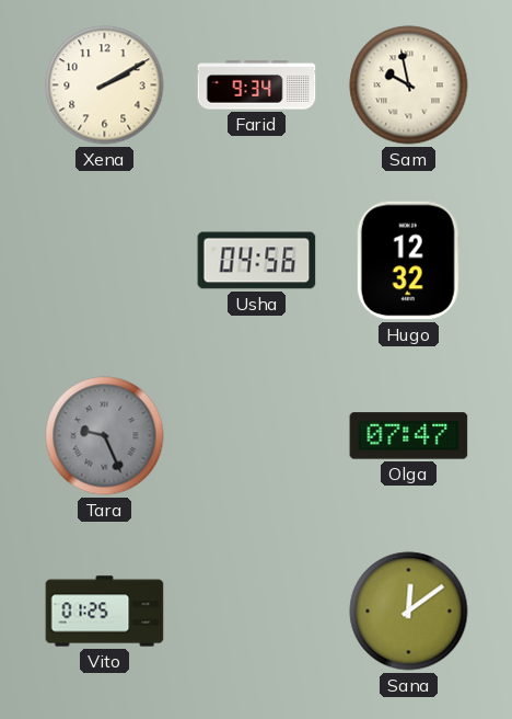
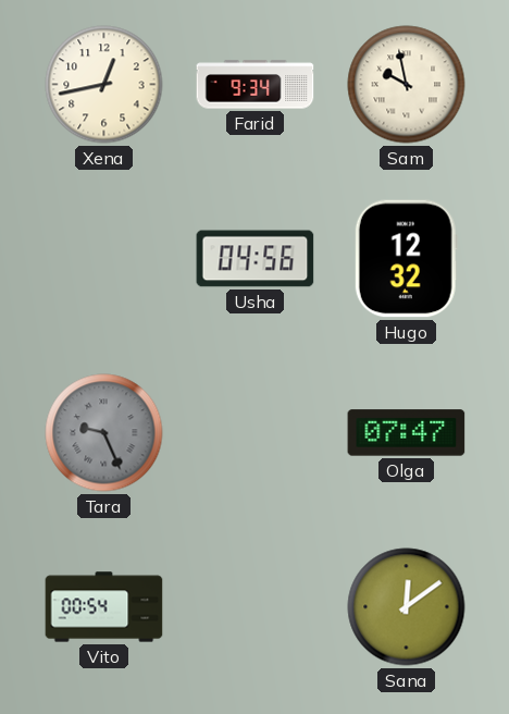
Xena: 2:10 -> 12:43
Vito: 01:25 -> 00:54
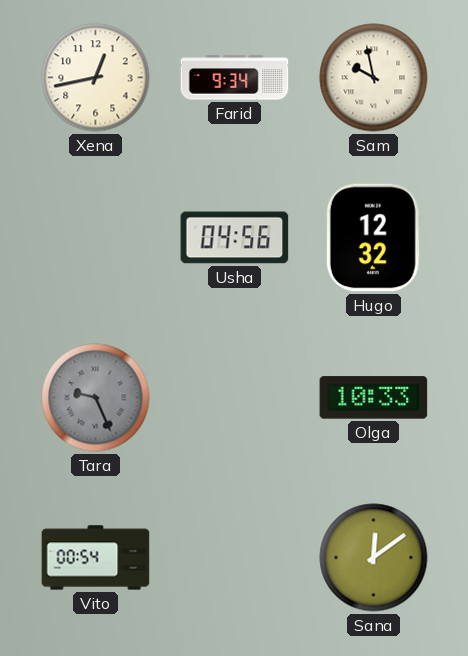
Olga: 07:47 -> 10:33
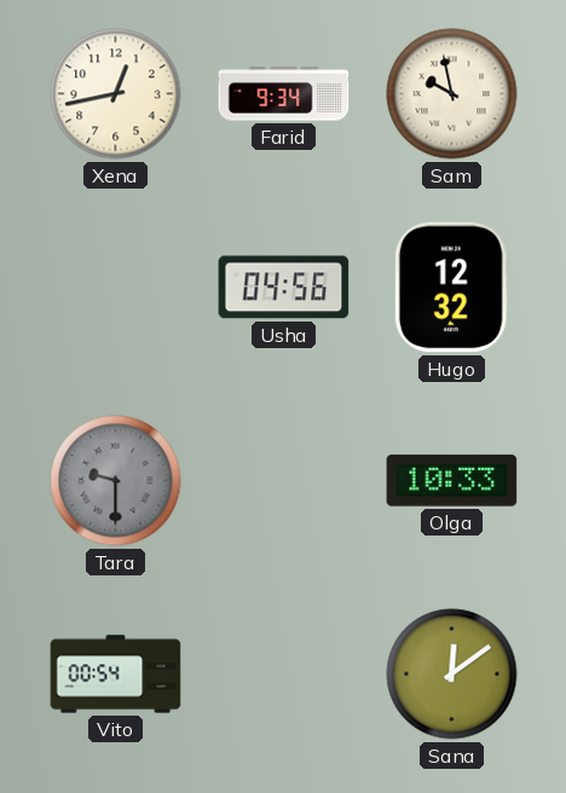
Tara: 9:26 -> 9:30
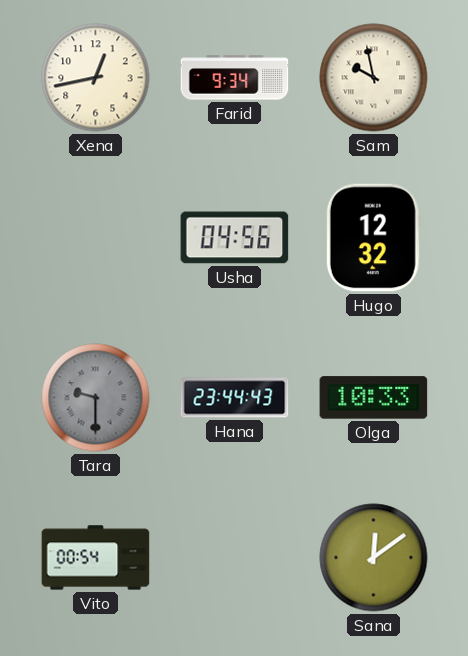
Hana: none -> 23:44
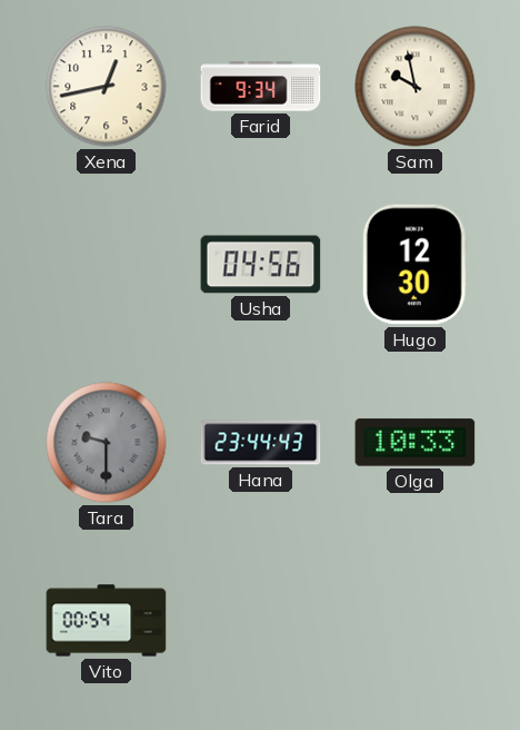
Hugo: 12:32 -> 12:30
Sana: 12:09 -> none
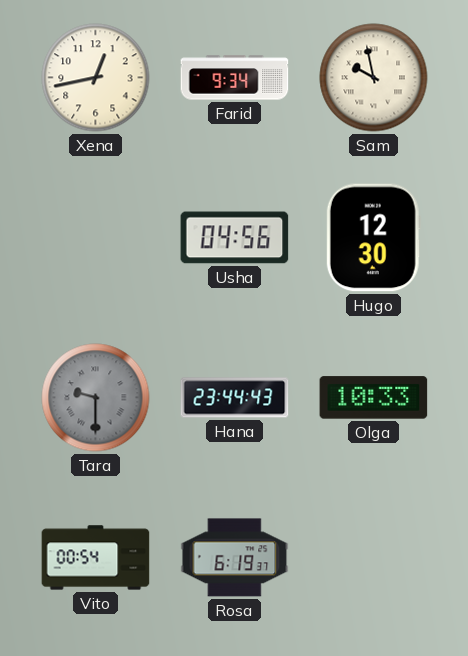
Rosa: none -> 6:19
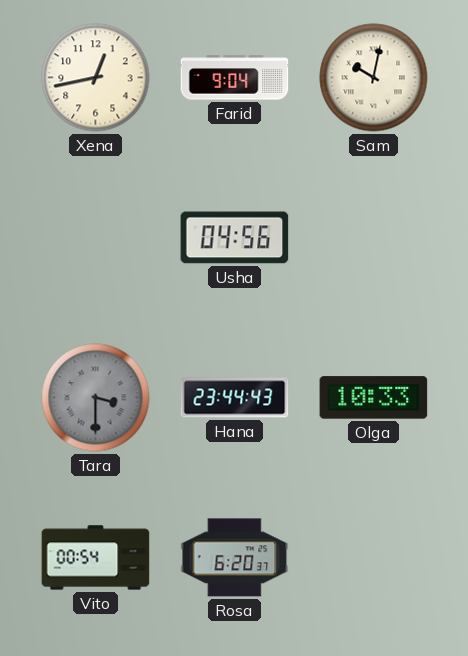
Farid: 9:34 -> 9:04
Sam: 9:58 -> 10:02
Hugo: 12:30 -> none
Tara: 9:30 -> 3:30
Rosa: 6:19 -> 6:20
